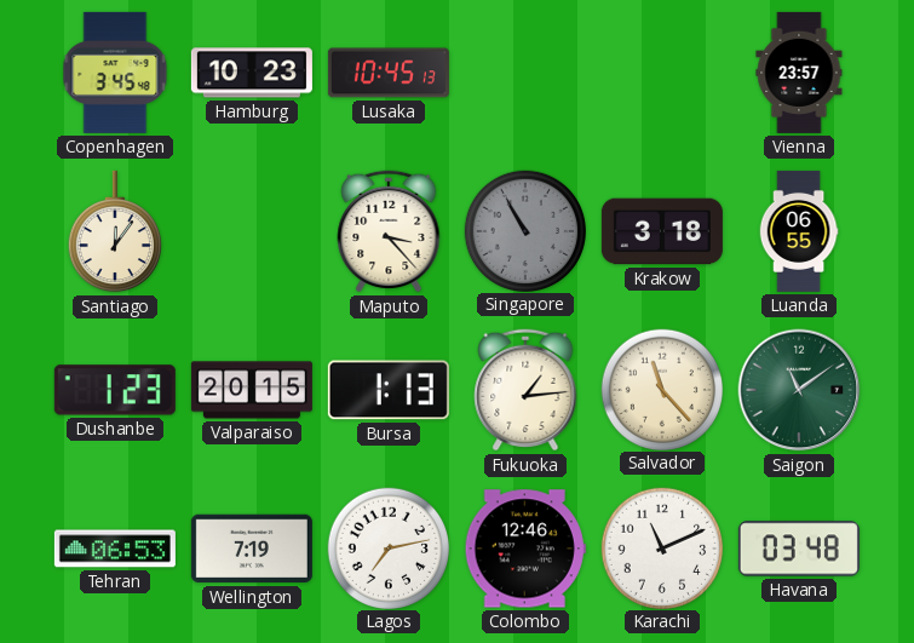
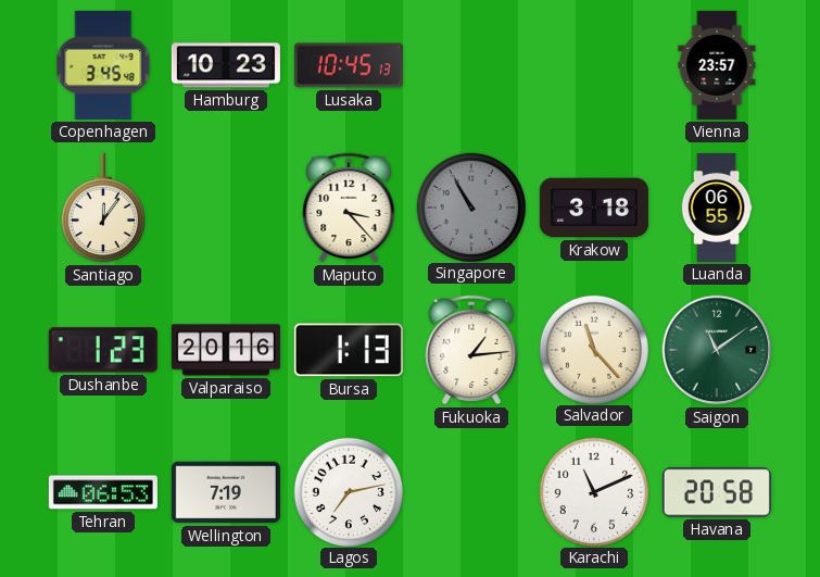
Valparaiso: 20:15 -> 20:16
Colombo: 12:46 -> none
Havana: 03:48 -> 20:58
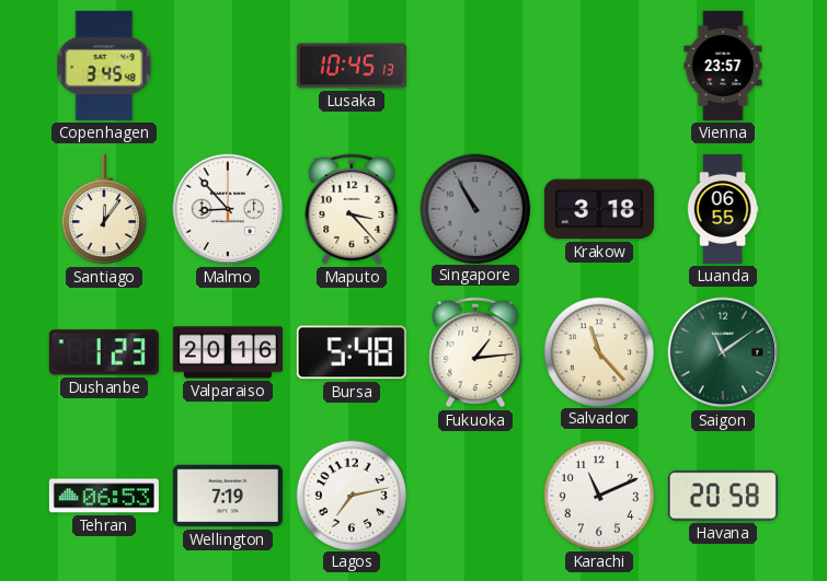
Hamburg: 10:23 -> none
Malmo: none -> 8:53
Bursa: 1:13 -> 5:48
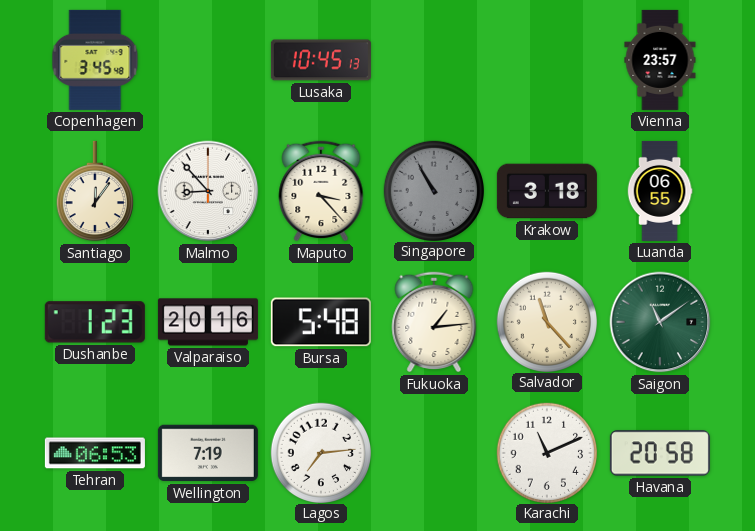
Lagos: 7:13 -> 7:14
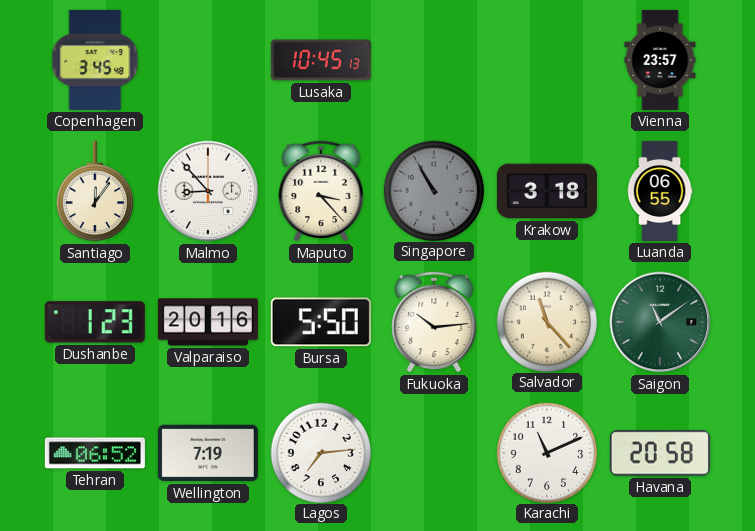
Bursa: 5:48 -> 5:50
Fukuoka: 1:14 -> 10:14
Tehran: 06:53 -> 06:52
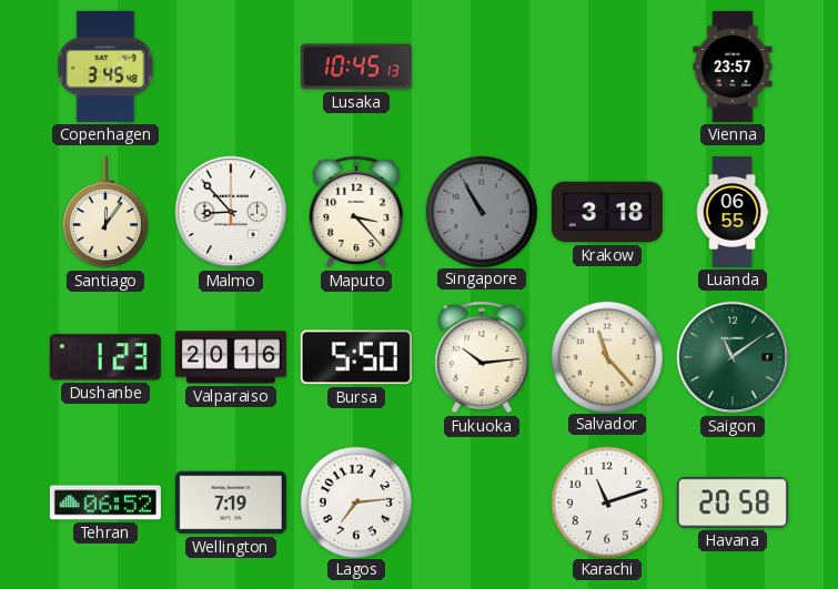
Karachi: 11:11 -> 11:12
